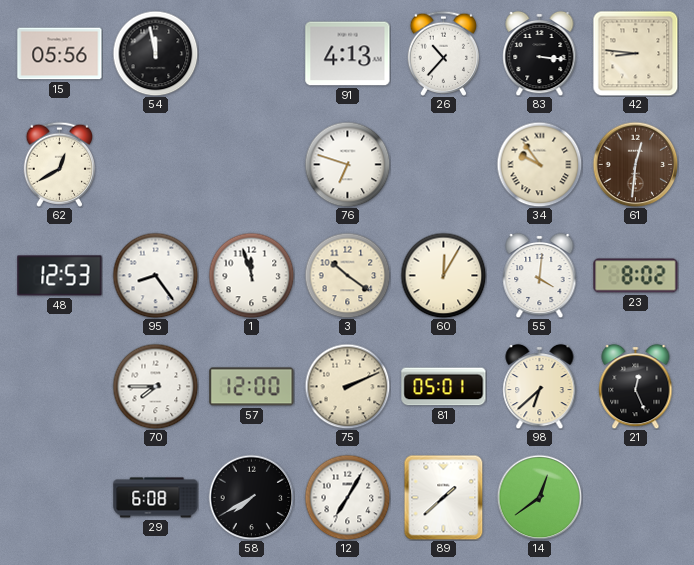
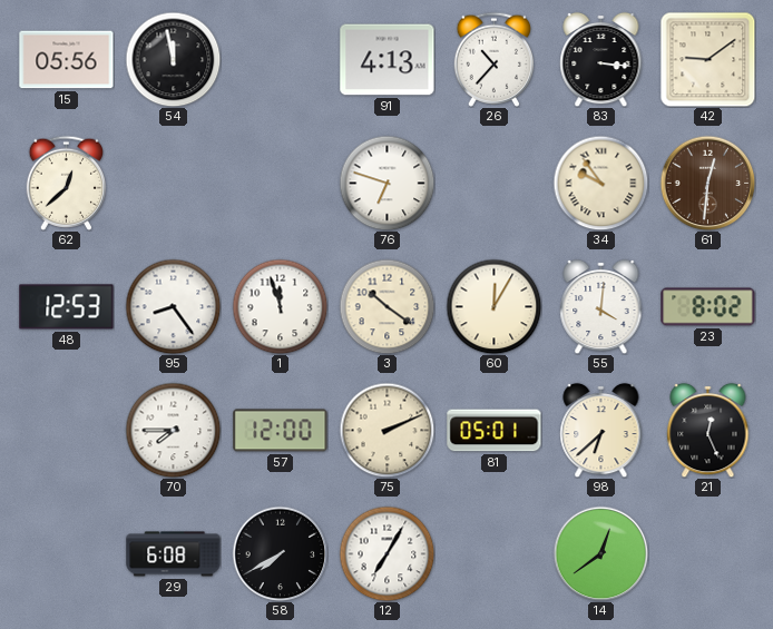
42: 8:46 -> 9:09
62: 12:40 -> 12:38
89: 1:38 -> none
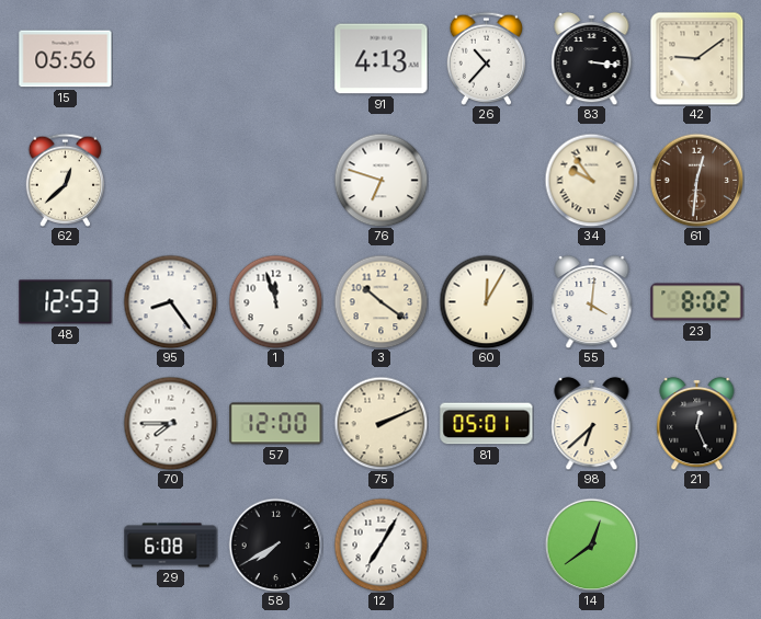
54: 11:58 -> none
